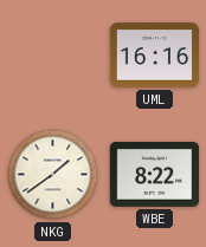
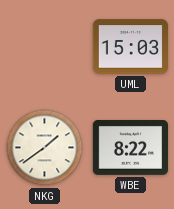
UML: 16:16 -> 15:03
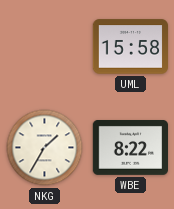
UML: 15:03 -> 15:58
NKG: 1:39 -> 1:35
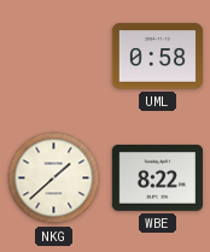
UML: 15:58 -> 0:58
NKG: 1:35 -> 1:38
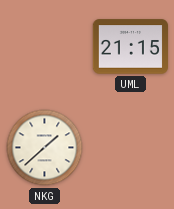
UML: 0:58 -> 21:15
WBE: 8:22 -> none
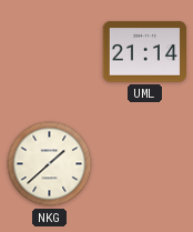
UML: 21:15 -> 21:14
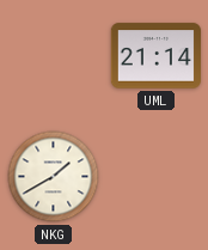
NKG: 1:38 -> 1:40
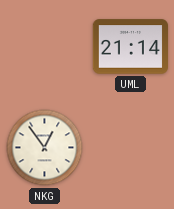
NKG: 1:40 -> 12:54
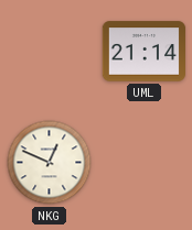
NKG: 12:54 -> 12:49
